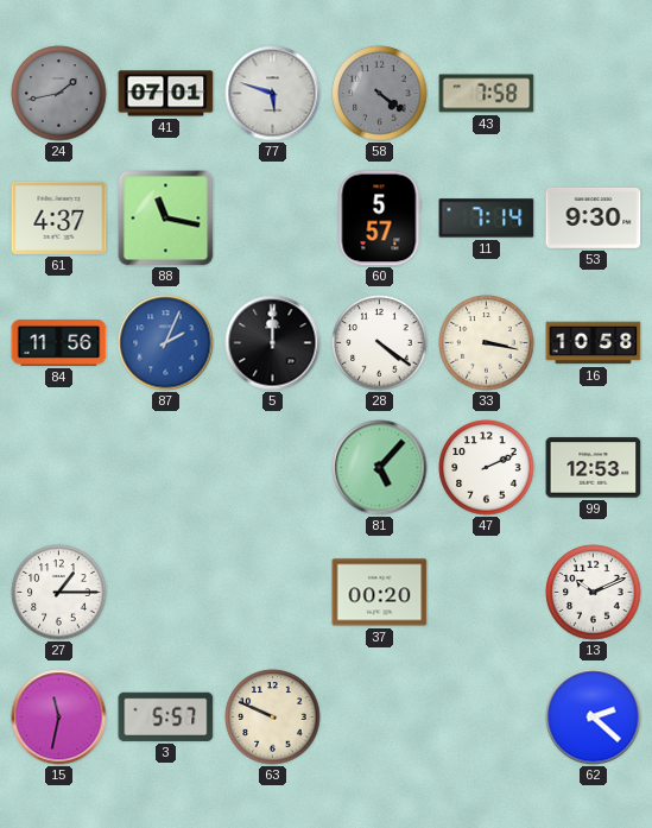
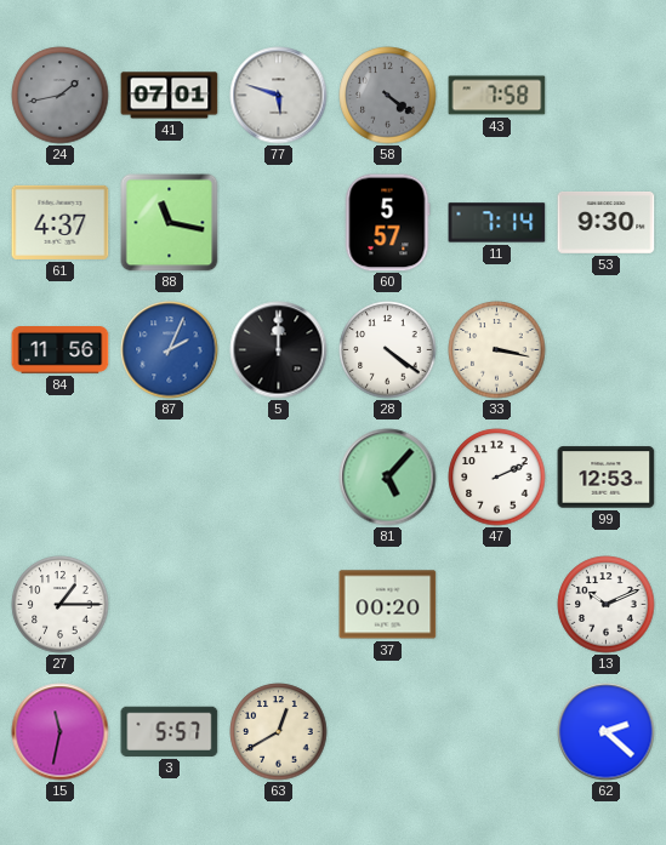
16: 10:58 -> none
63: 9:49 -> 12:40
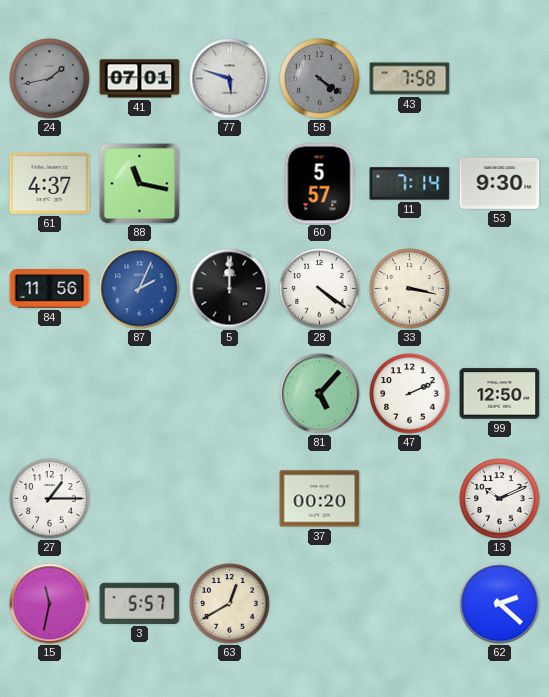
99: 12:53 -> 12:50
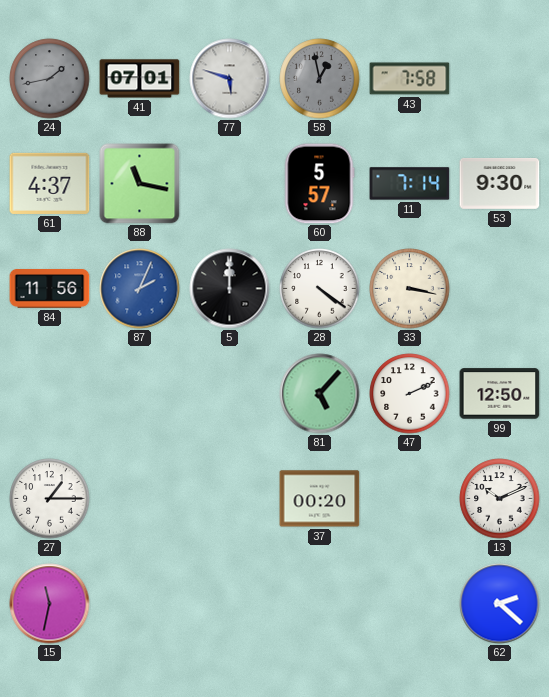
58: 4:21 -> 12:58
3: 5:57 -> none
63: 12:40 -> none
